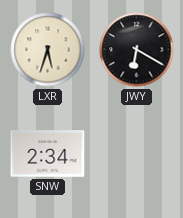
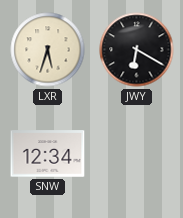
SNW: 2:34 -> 12:34
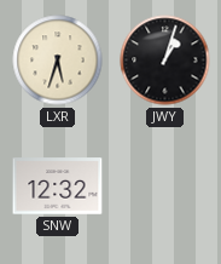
JWY: 6:20 -> 1:03
SNW: 12:34 -> 12:32
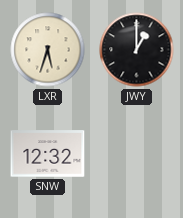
JWY: 1:03 -> 1:00
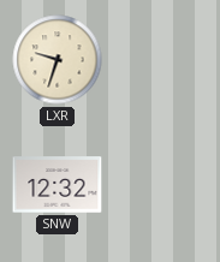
LXR: 5:33 -> 9:33
JWY: 1:00 -> none
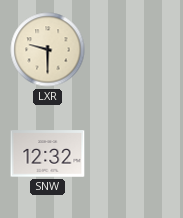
LXR: 9:33 -> 9:30
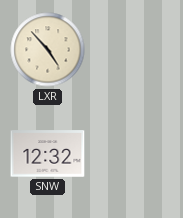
LXR: 9:30 -> 4:53
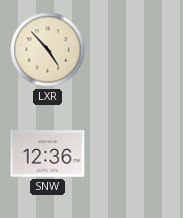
SNW: 12:32 -> 12:36
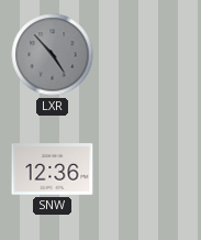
LXR dial: cream -> grey
